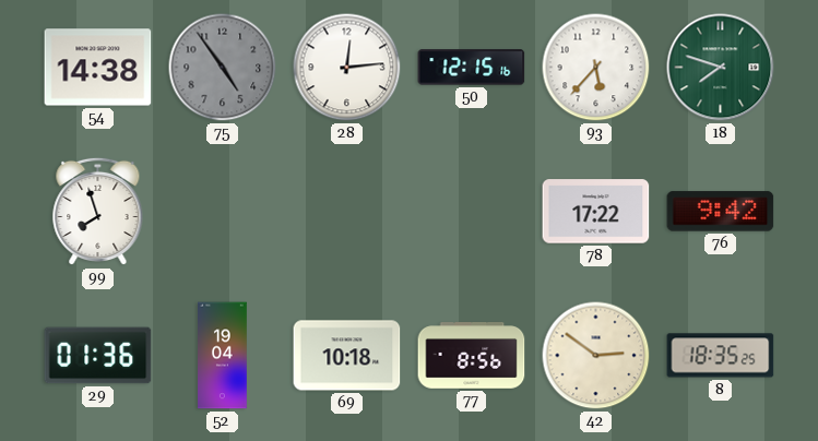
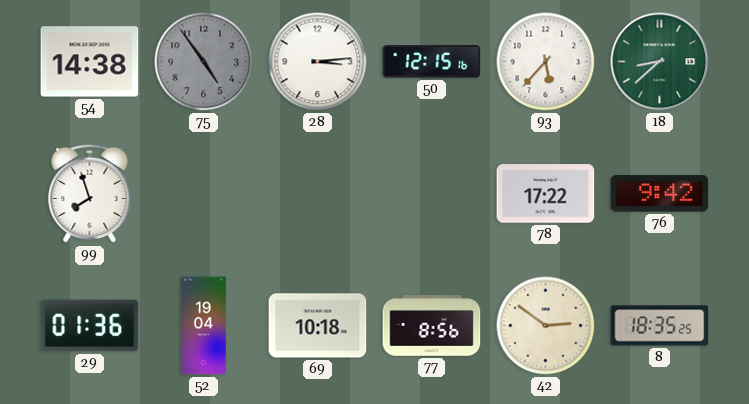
28: 12:14 -> 3:14
18: 7:48 -> 8:38
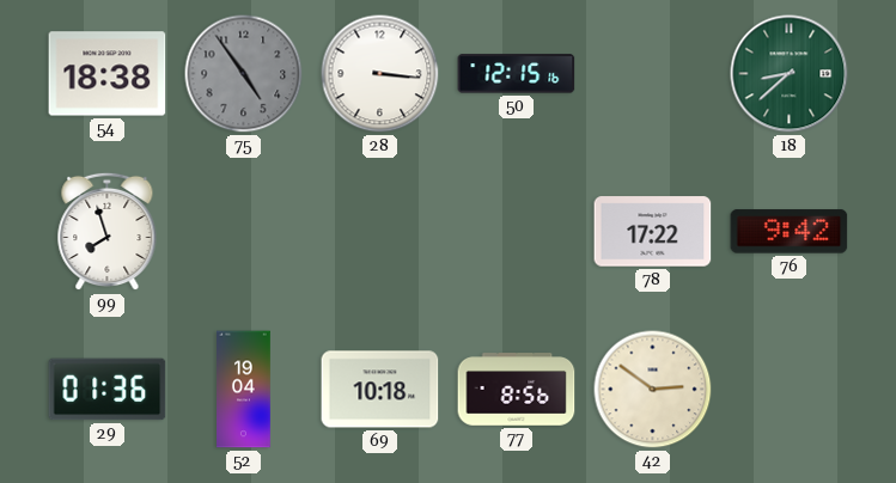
54: 14:38 -> 18:38
28: 3:14 -> 3:16
93: 5:37 -> none
8: 18:35 -> none
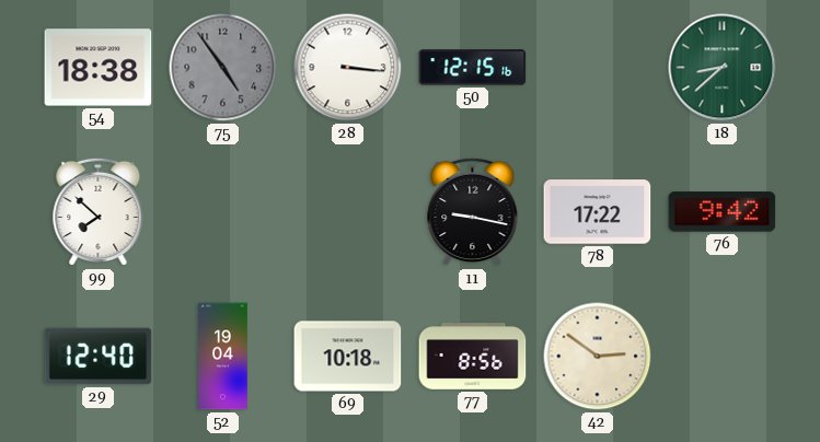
99: 7:57 -> 7:52
11: none -> 9:17
29: 01:36 -> 12:40
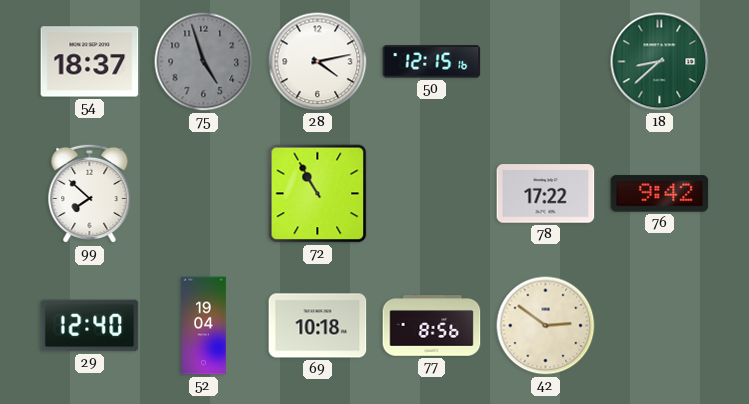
54: 18:38 -> 18:37
75: 4:54 -> 4:57
28: 3:16 -> 4:13
72: none -> 10:55
11: 9:17 -> none
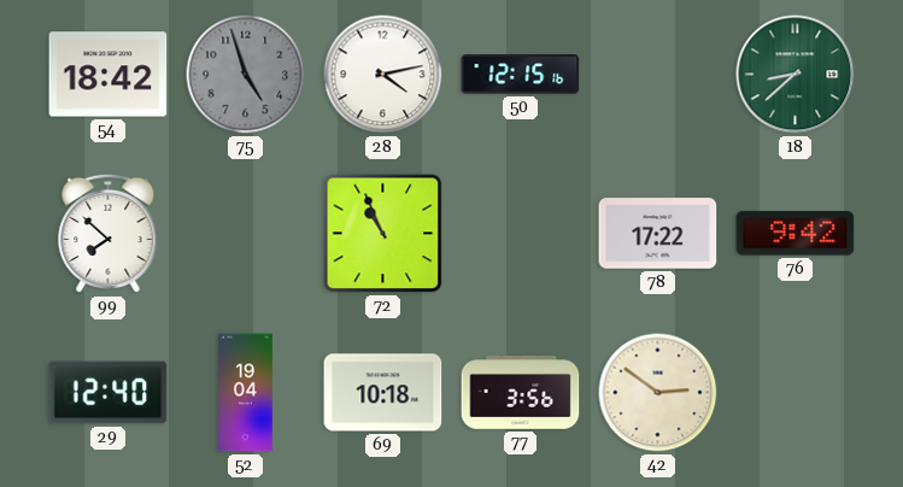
54: 18:37 -> 18:42
72: 10:55 -> 10:56
77: 8:56 -> 3:56
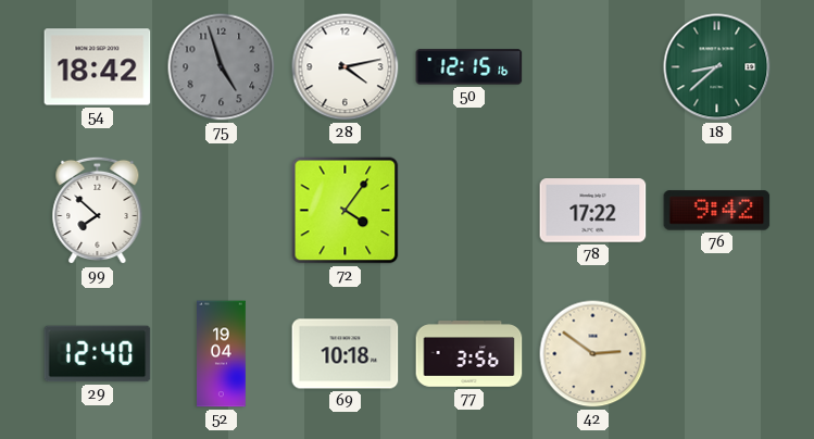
72: 10:56 -> 4:06
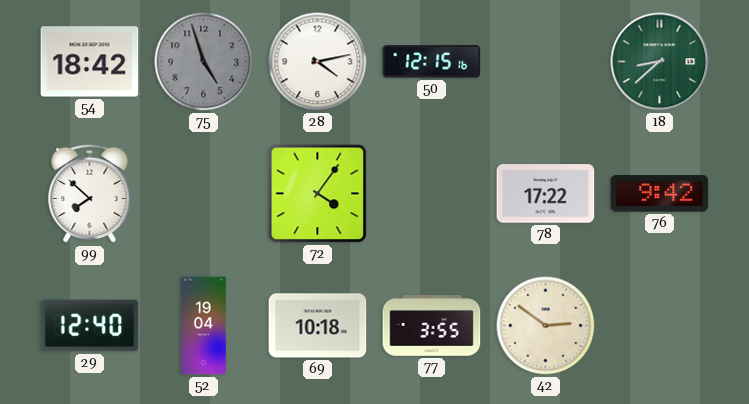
77: 3:56 -> 3:55
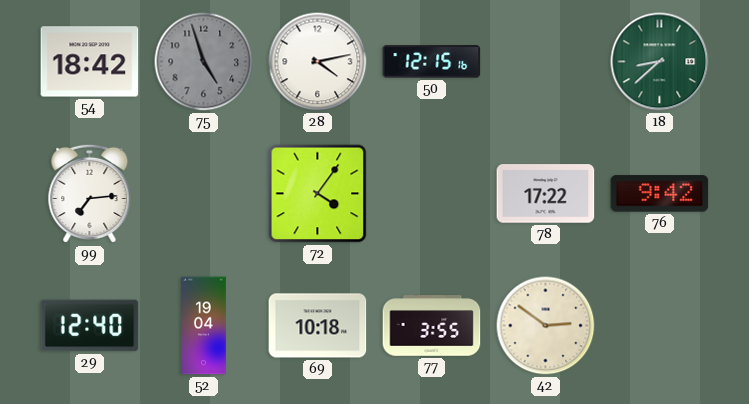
99: 7:52 -> 7:14
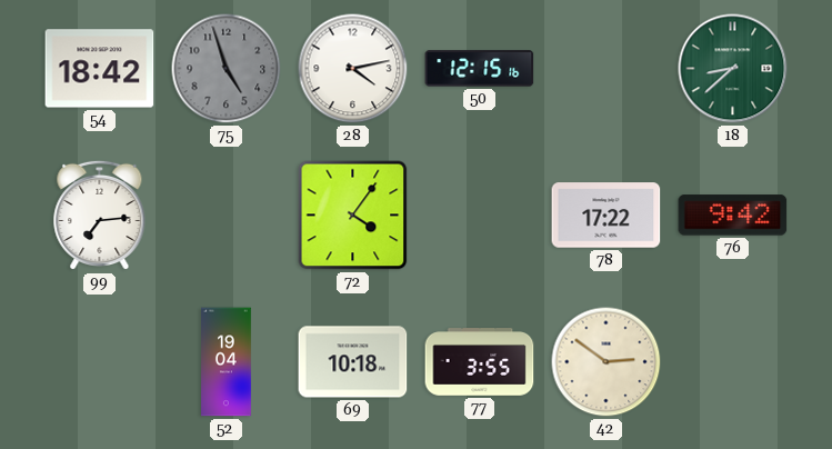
29: 12:40 -> none
